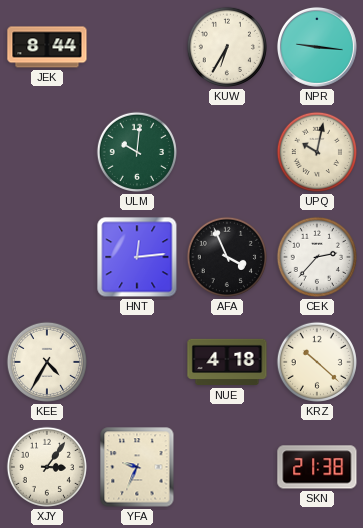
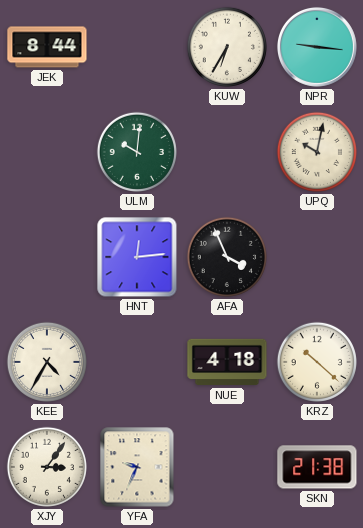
CEK: 2:37 -> none
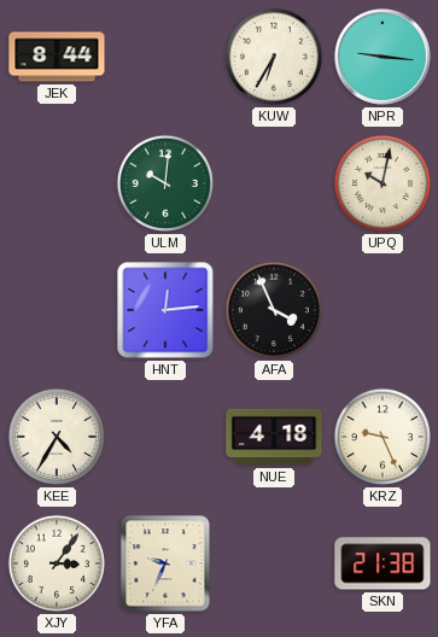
KRZ: 10:22 -> 9:26
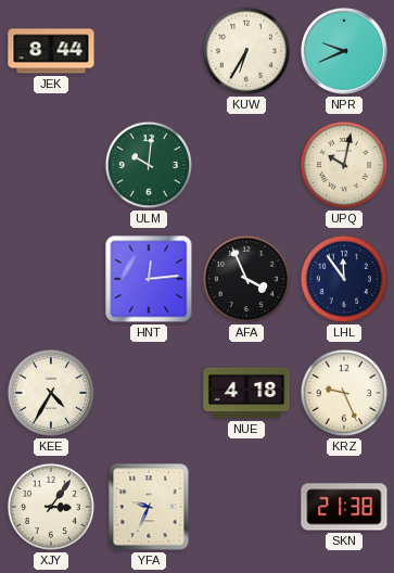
NPR: 9:16 -> 9:41
LHL: none -> 11:54
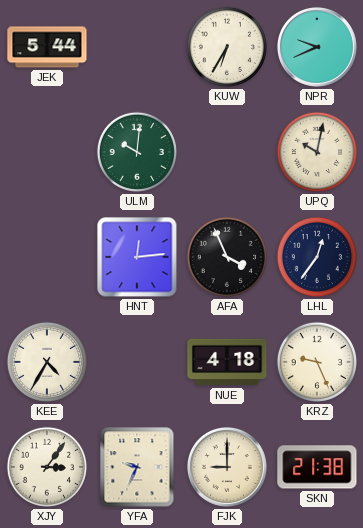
JEK: 8:44 -> 5:44
LHL: 11:54 -> 12:36
FJK: none -> 9:00
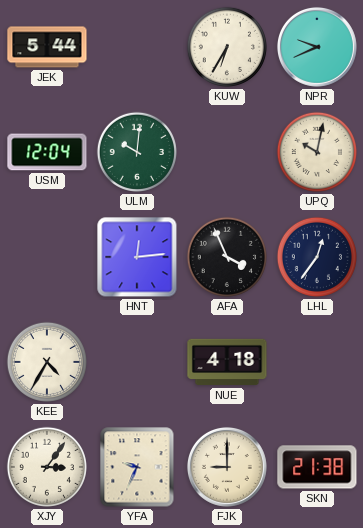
USM: none -> 12:04
KRZ: 9:26 -> none
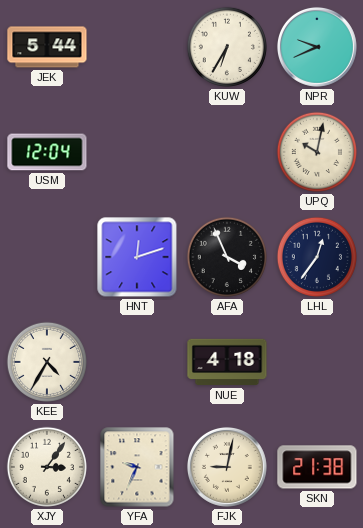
ULM: 10:01 -> none
HNT: 12:14 -> 12:12
FJK: 9:00 -> 9:02
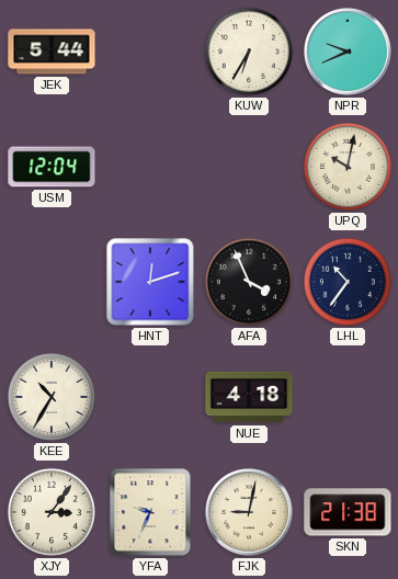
LHL: 12:36 -> 10:36
KEE: 4:35 -> 10:35
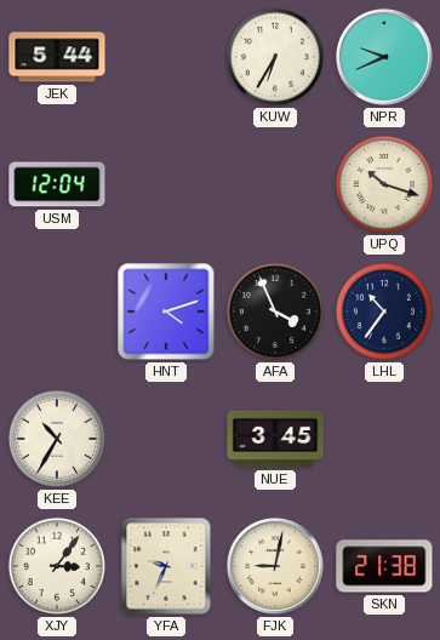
UPQ: 10:02 -> 10:18
HNT: 12:12 -> 4:12
NUE: 4:18 -> 3:45
